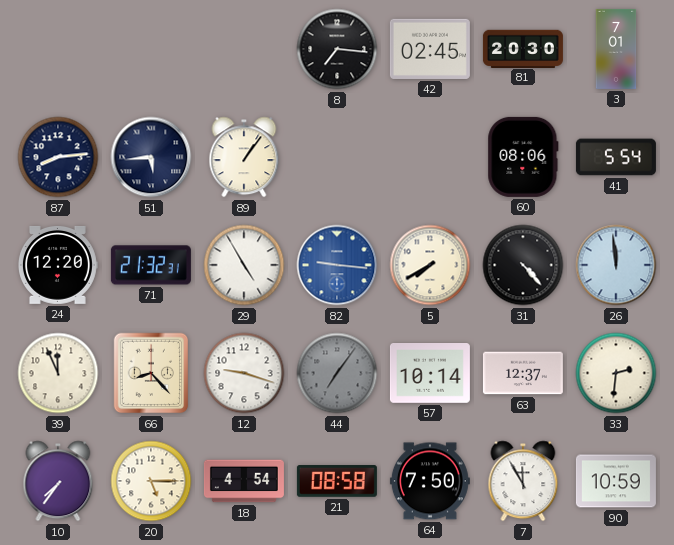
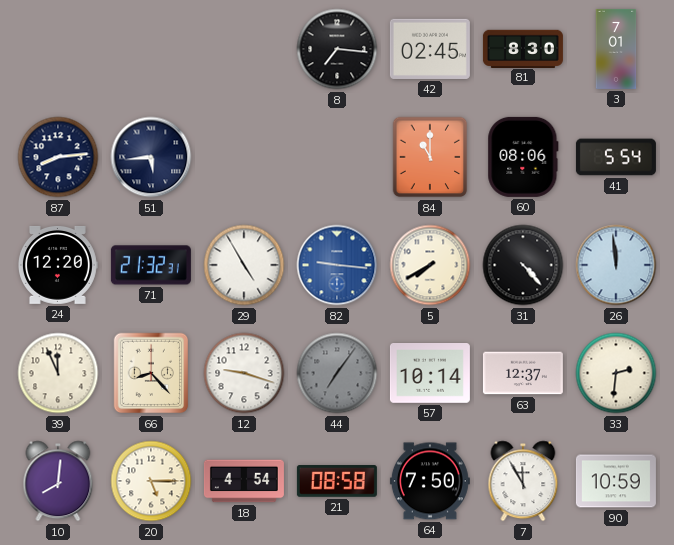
81: 20:30 -> 8:30
89: 1:06 -> none
84: none -> 11:00
10: 7:36 -> 8:01
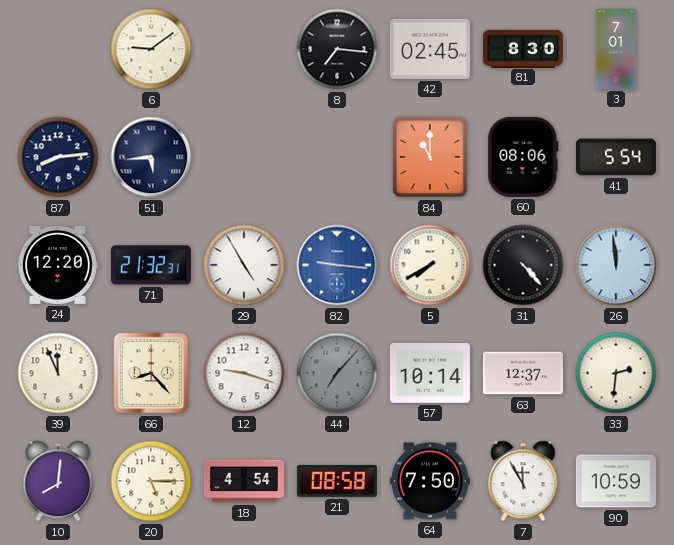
6: none -> 9:09
44: 7:06 -> 7:07
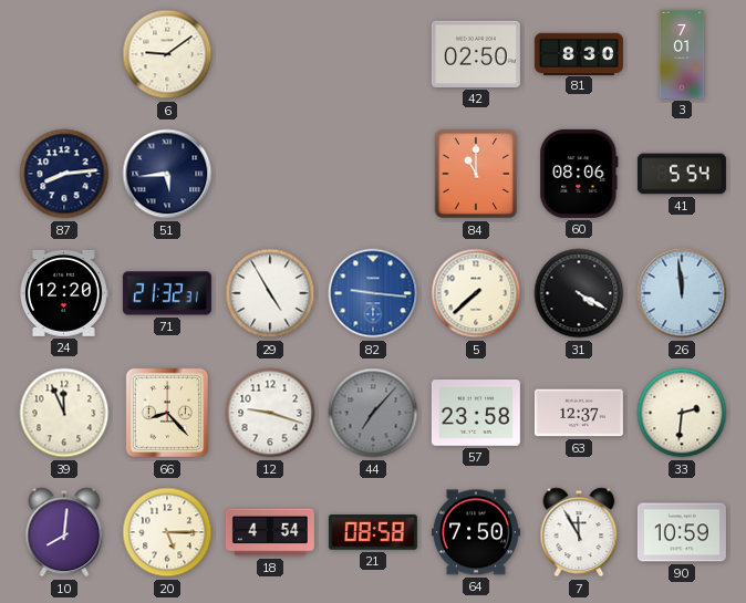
8: 7:16 -> none
42: 02:45 -> 02:50
5: 7:40 -> 7:38
31: 4:23 -> 4:20
57: 10:14 -> 23:58
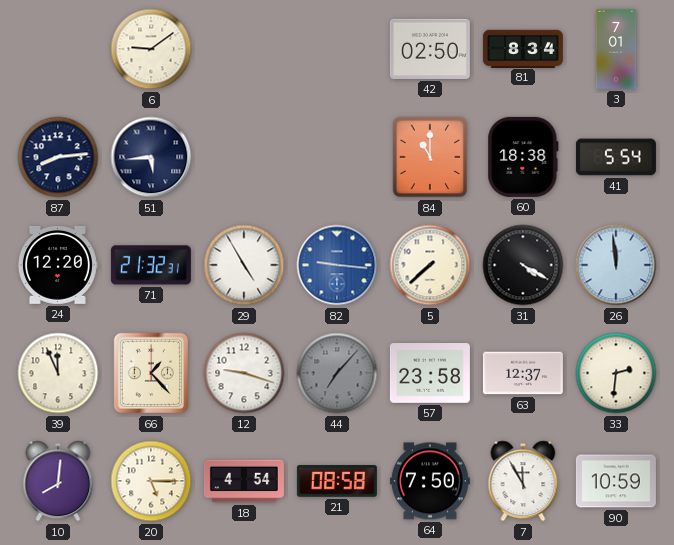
81: 8:30 -> 8:34
60: 08:06 -> 18:38
66: 8:23 -> 1:23
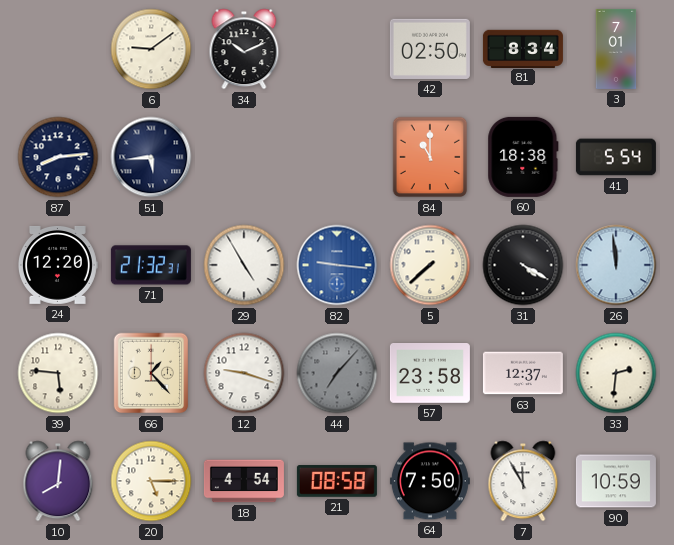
34: none -> 10:11
39: 11:56 -> 5:46
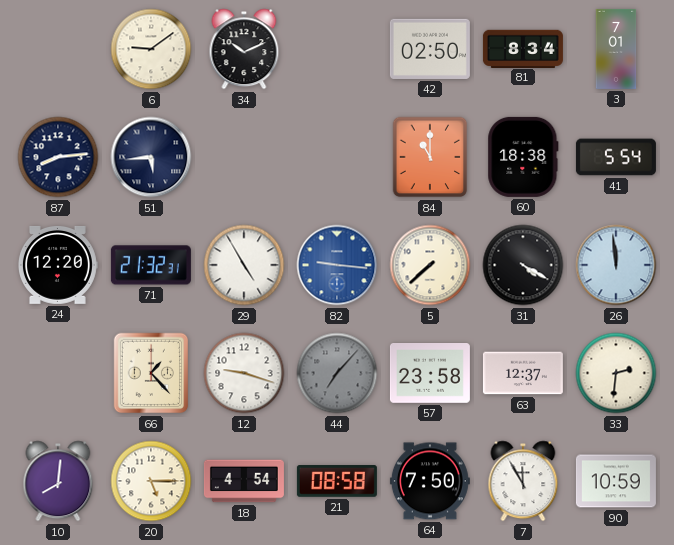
39: 5:46 -> none
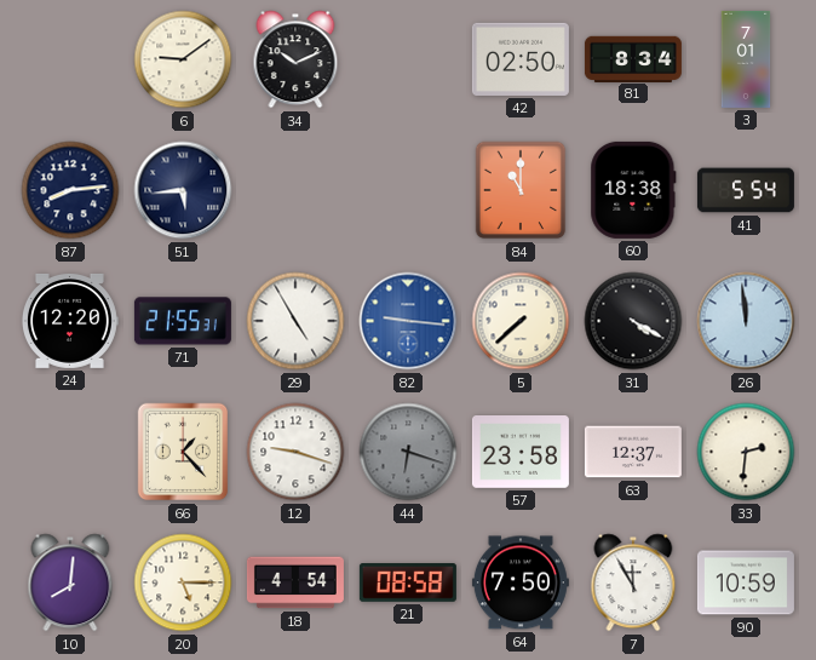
71: 21:32 -> 21:55
44: 7:07 -> 6:18
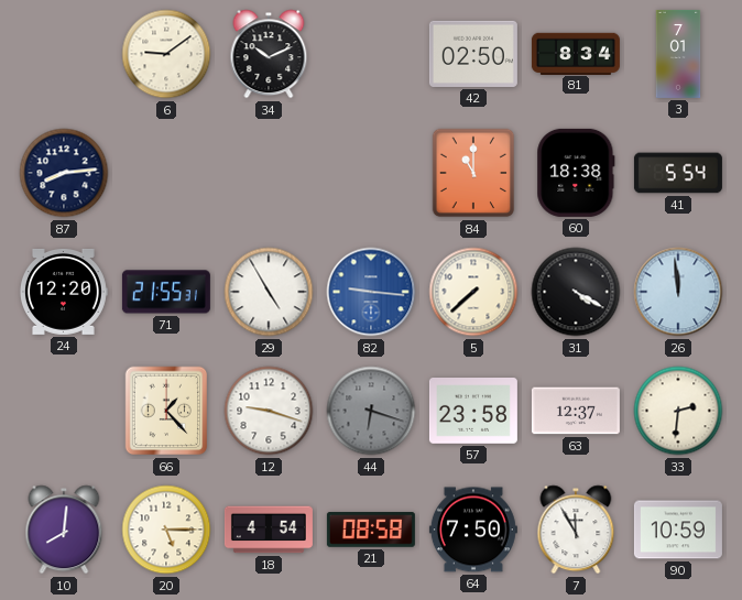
51: 5:44 -> none
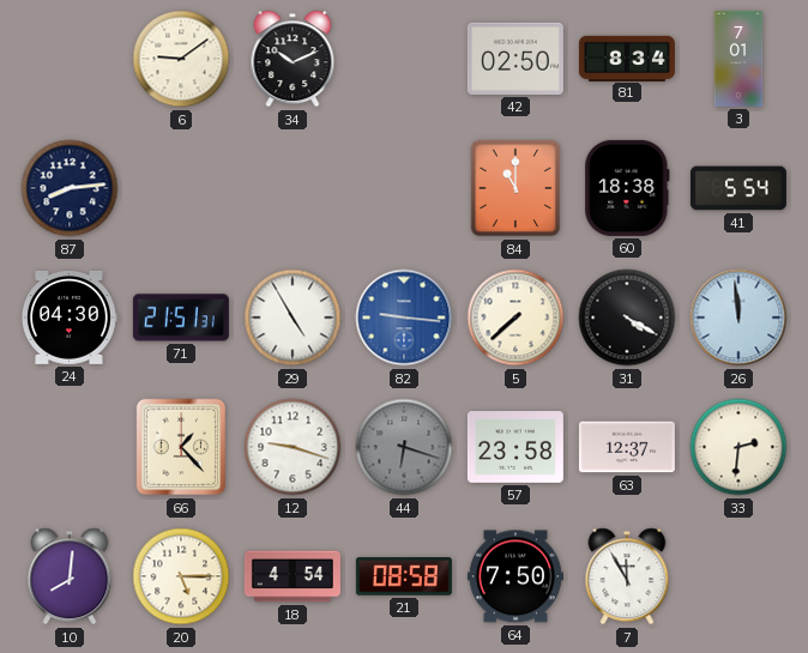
24: 12:20 -> 04:30
71: 21:55 -> 21:51
90: 10:59 -> none
